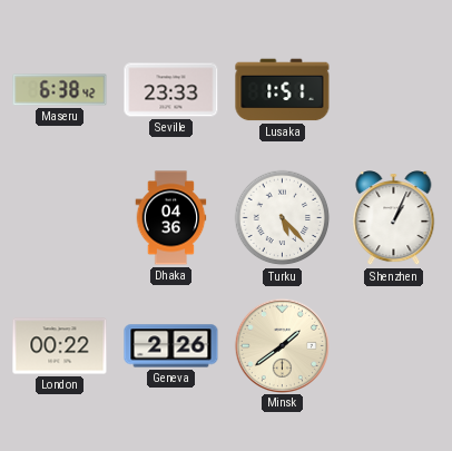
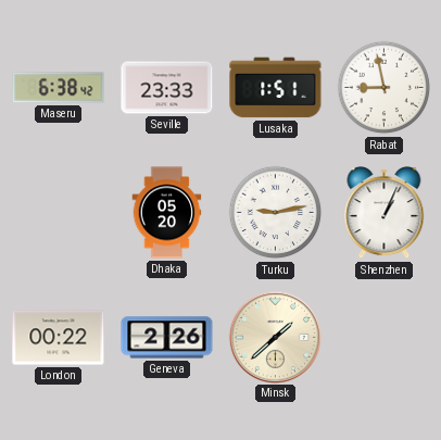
Rabat: none -> 8:58
Dhaka: 04:36 -> 05:20
Turku: 5:23 -> 9:13
Minsk: 1:39 -> 1:38
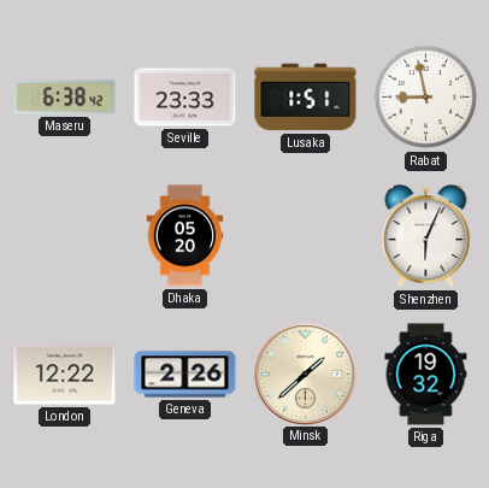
Turku: 9:13 -> none
Shenzhen: 1:04 -> 6:04
London: 00:22 -> 12:22
Riga: none -> 19:32
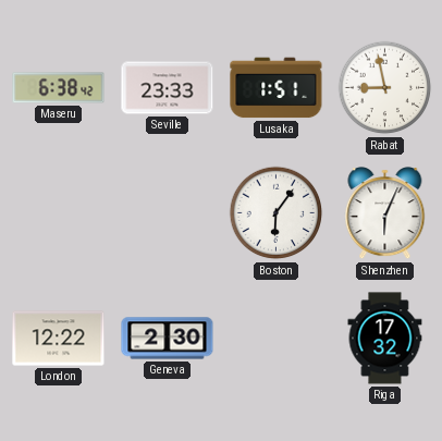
Dhaka: 05:20 -> none
Boston: none -> 6:06
Geneva: 2:26 -> 2:30
Minsk: 1:38 -> none
Riga: 19:32 -> 17:32
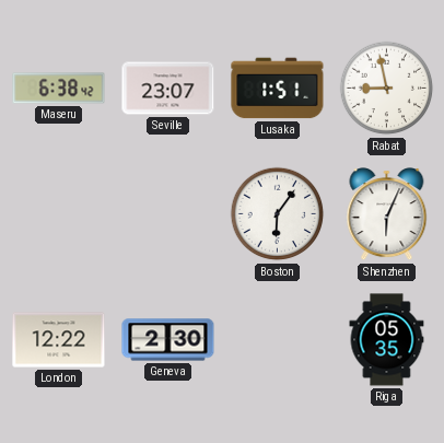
Seville: 23:33 -> 23:07
Riga: 17:32 -> 05:35
